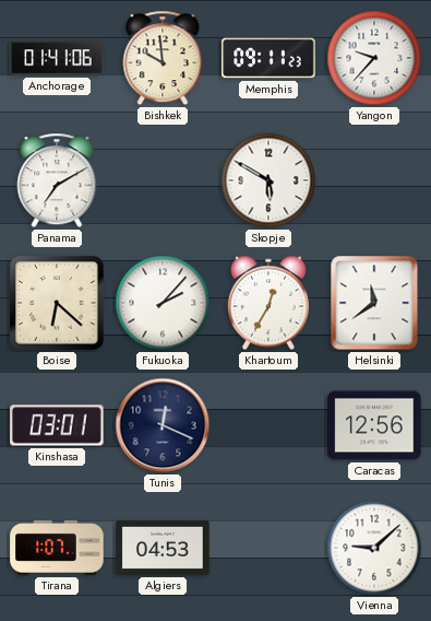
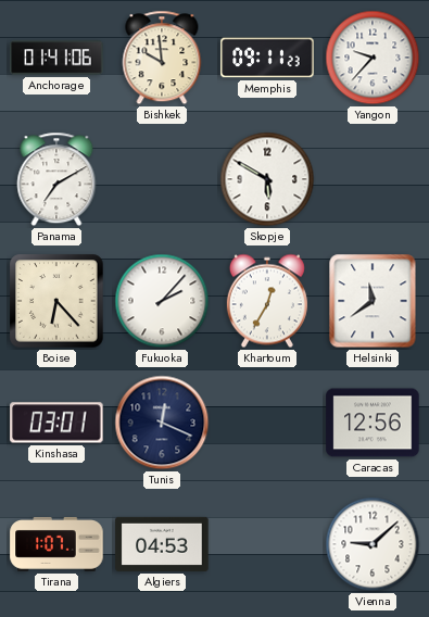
Boise: 6:22 -> 6:23
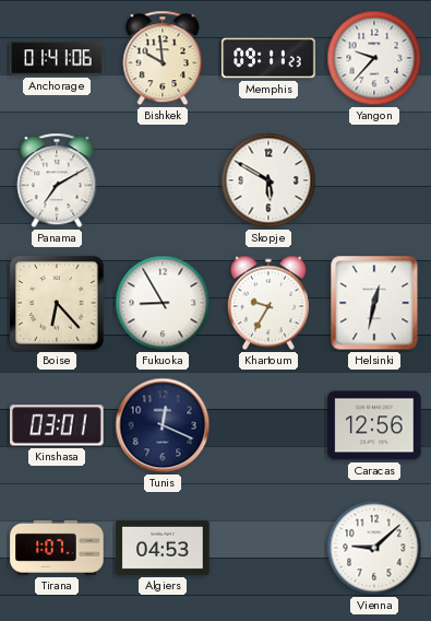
Fukuoka: 2:07 -> 8:55
Khartoum: 12:35 -> 9:35
Helsinki: 11:39 -> 12:32
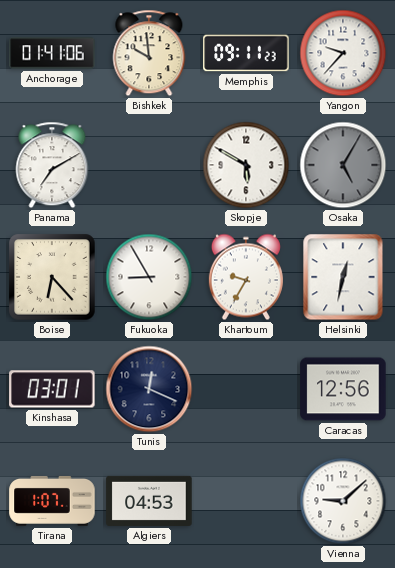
Osaka: none -> 5:05
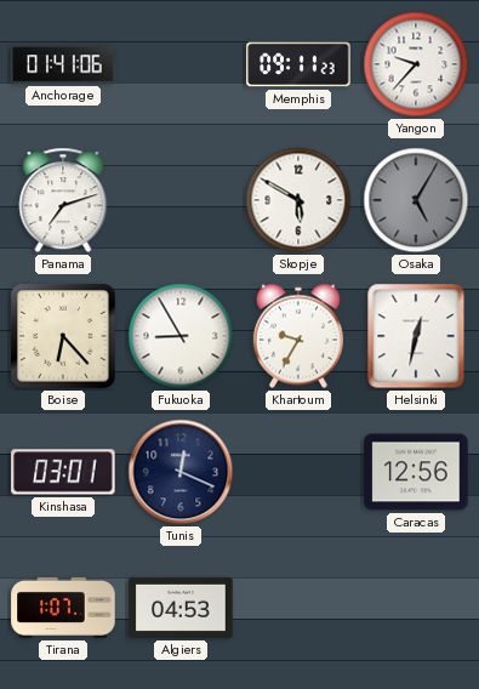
Bishkek: 9:59 -> none
Panama: 7:10 -> 7:12
Vienna: 9:08 -> none
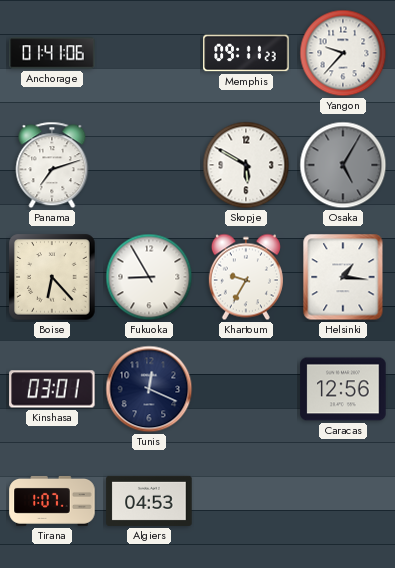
Helsinki: 12:32 -> 1:16
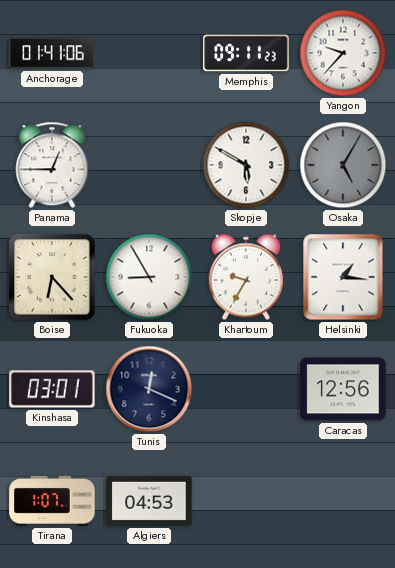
Panama: 7:12 -> 12:45
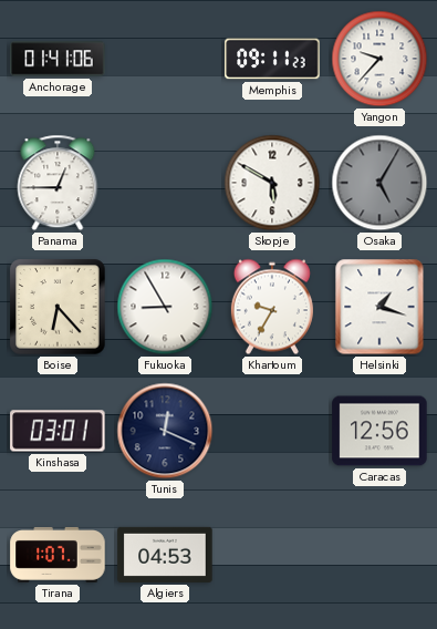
Helsinki: 1:16 -> 1:18
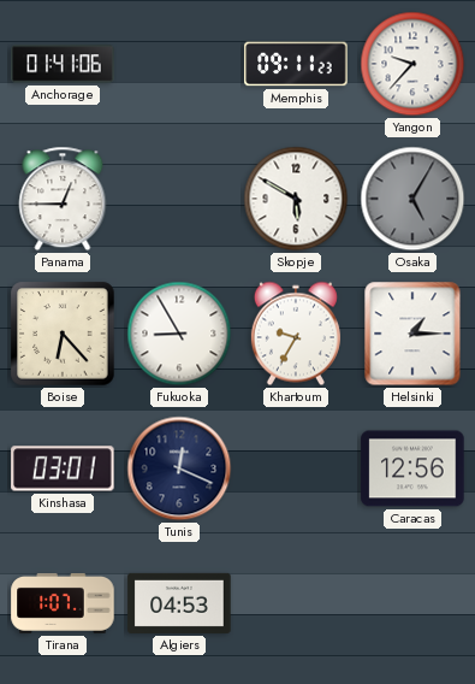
Helsinki: 1:18 -> 1:15
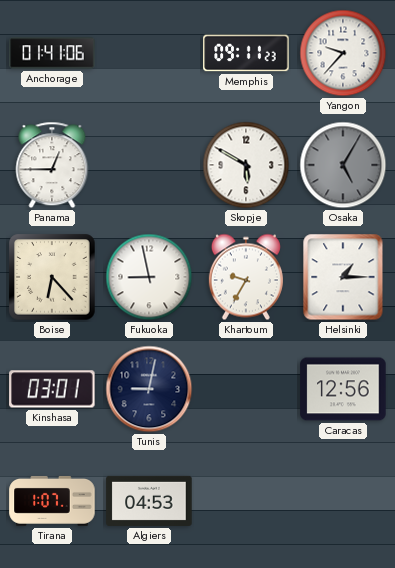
Fukuoka: 8:55 -> 8:58
Tunis: 12:19 -> 9:02
